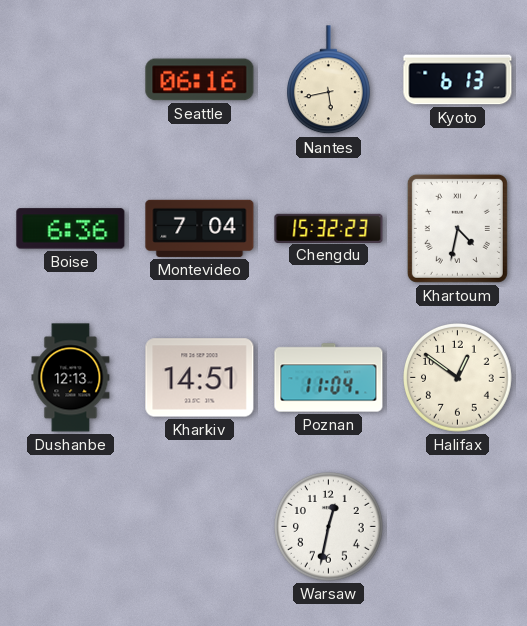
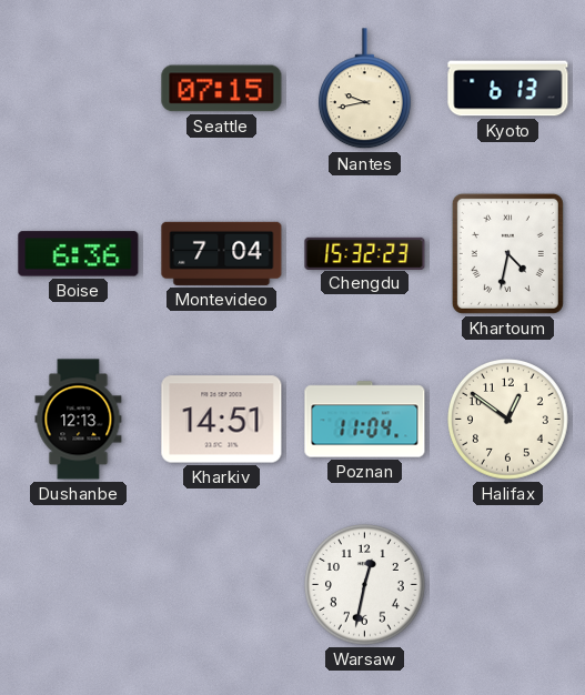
Seattle: 06:16 -> 07:15
Nantes: 5:43 -> 9:43
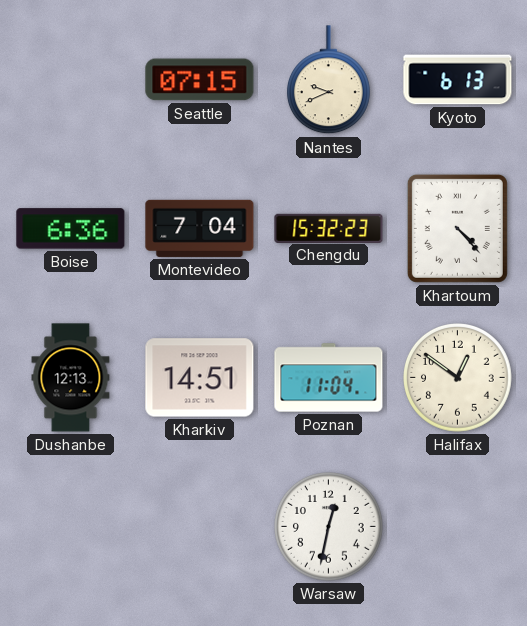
Nantes: 9:43 -> 9:41
Khartoum: 4:32 -> 4:23
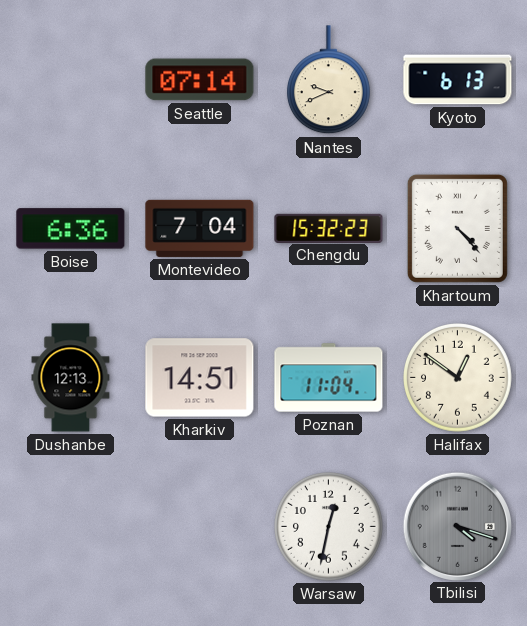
Seattle: 07:15 -> 07:14
Tbilisi: none -> 4:18
